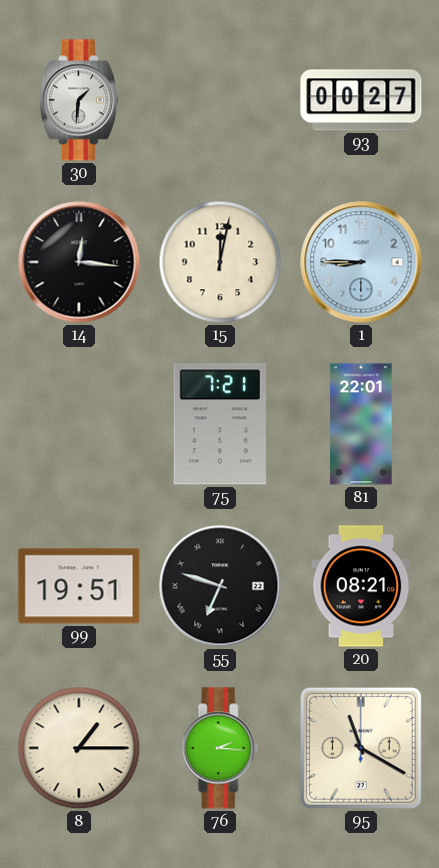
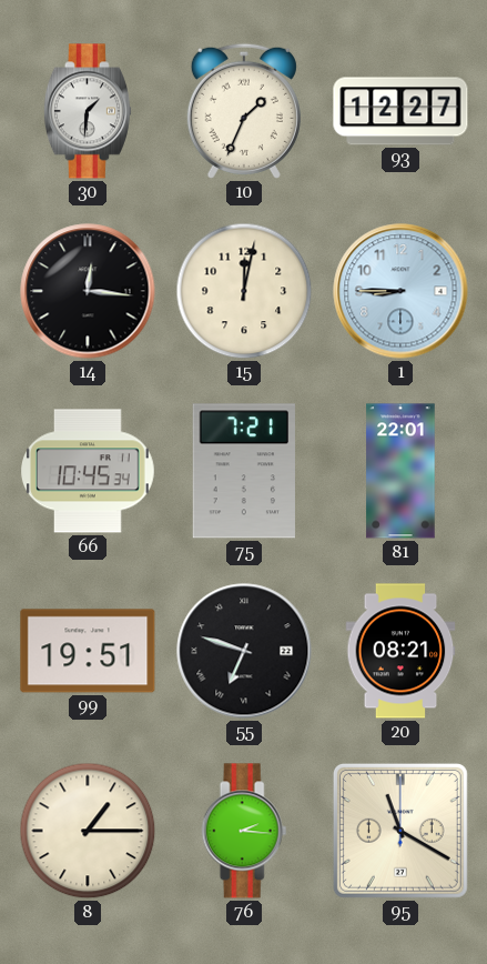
10: none -> 1:34
93: 00:27 -> 12:27
66: none -> 10:45
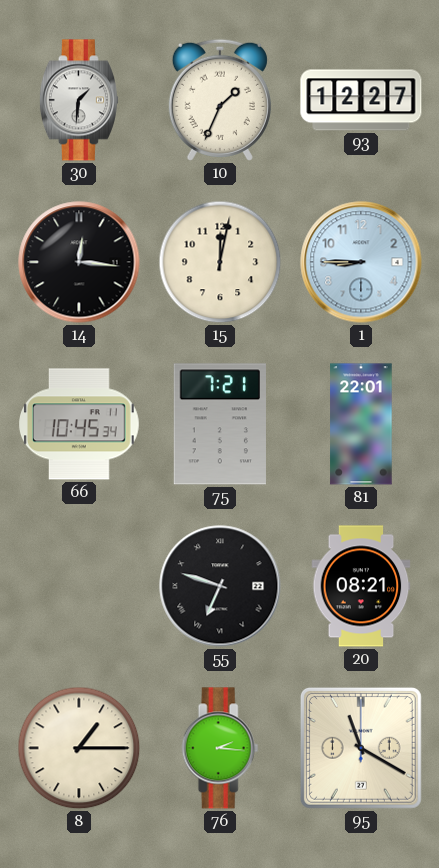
99: 19:51 -> none
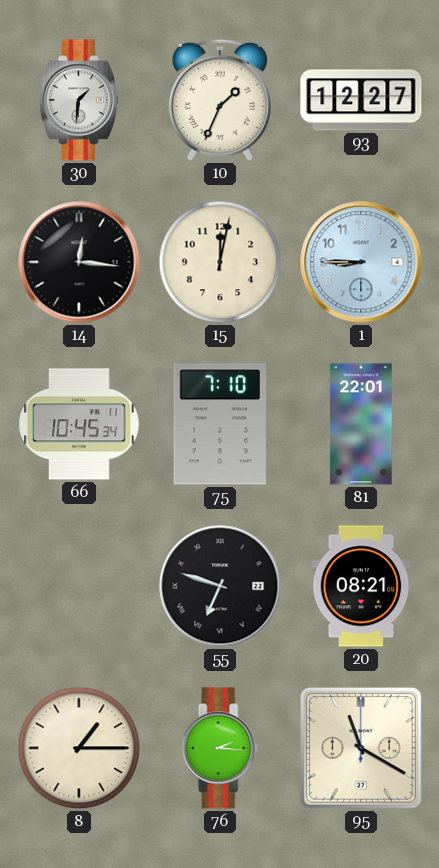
75: 7:21 -> 7:10
